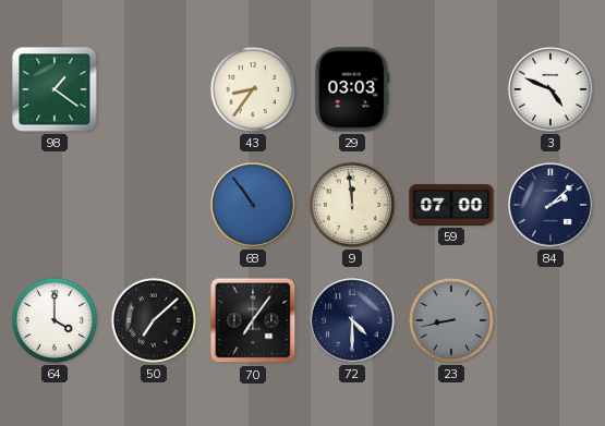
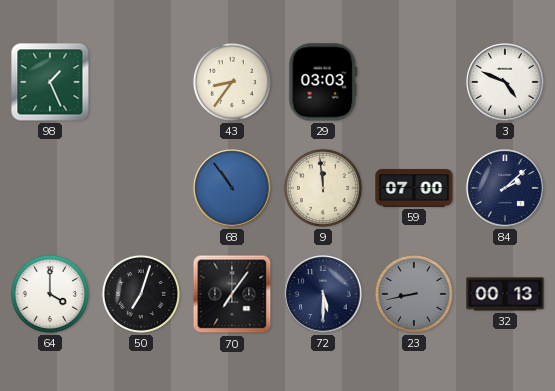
98: 1:21 -> 1:26
50: 7:08 -> 7:03
72: 4:30 -> 5:30
32: none -> 00:13
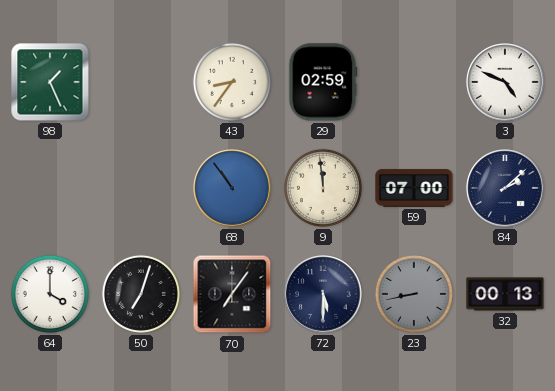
29: 03:03 -> 02:59
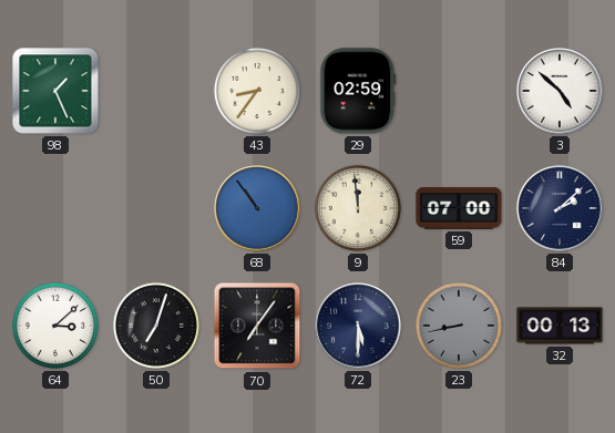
3: 4:49 -> 4:52
64: 4:00 -> 3:08
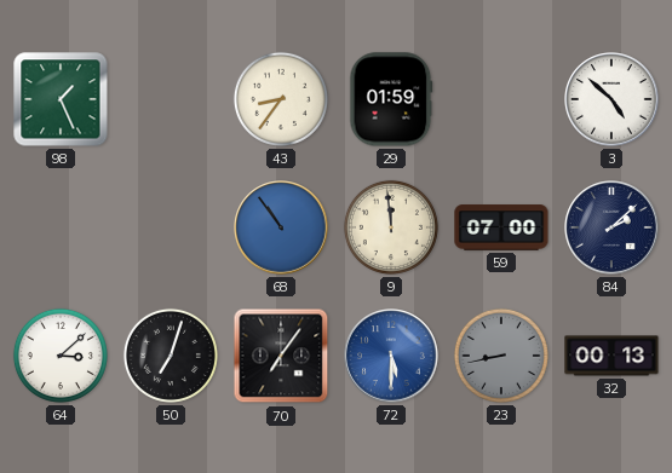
29: 02:59 -> 01:59
72 dial: navy -> blue
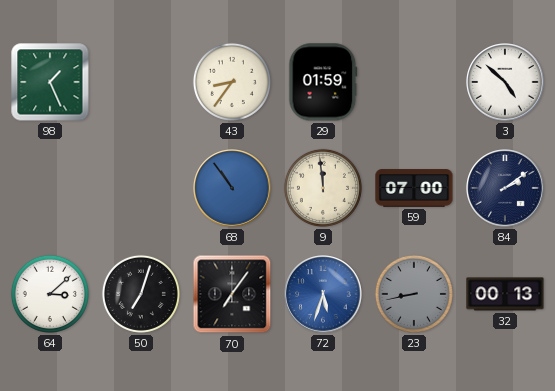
84: 2:08 -> 2:09
72: 5:30 -> 5:33
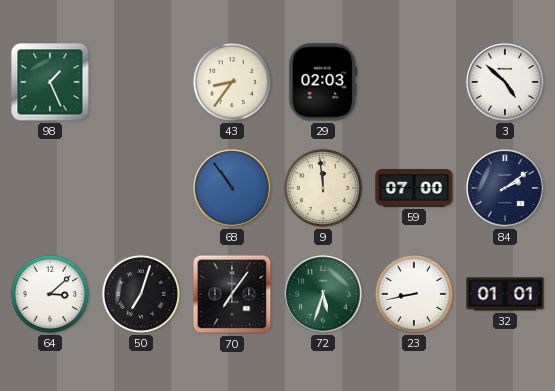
29: 01:59 -> 02:03
72 dial: blue -> green
23 dial: grey -> white
32: 00:13 -> 01:01
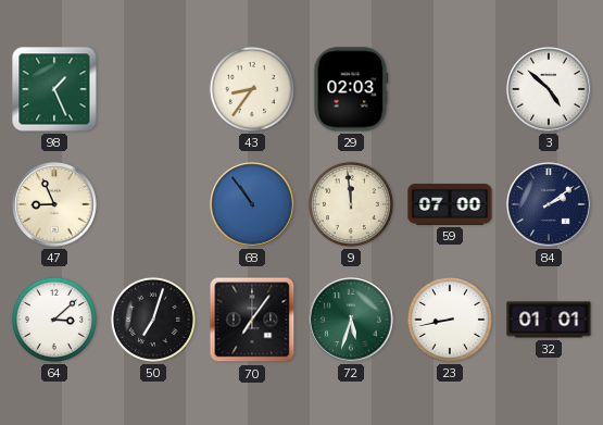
47: none -> 8:56
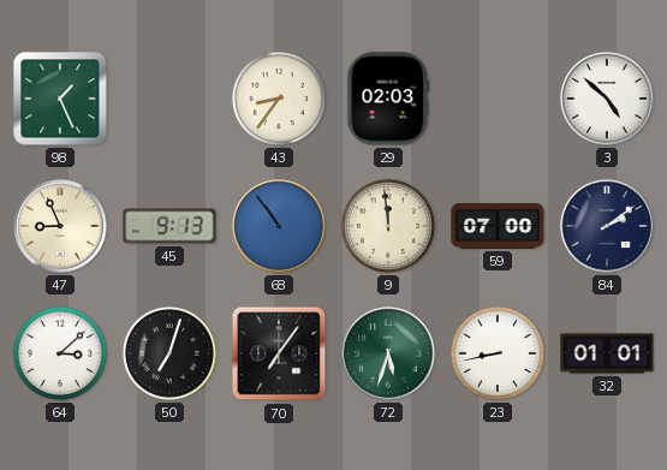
45: none -> 9:13
